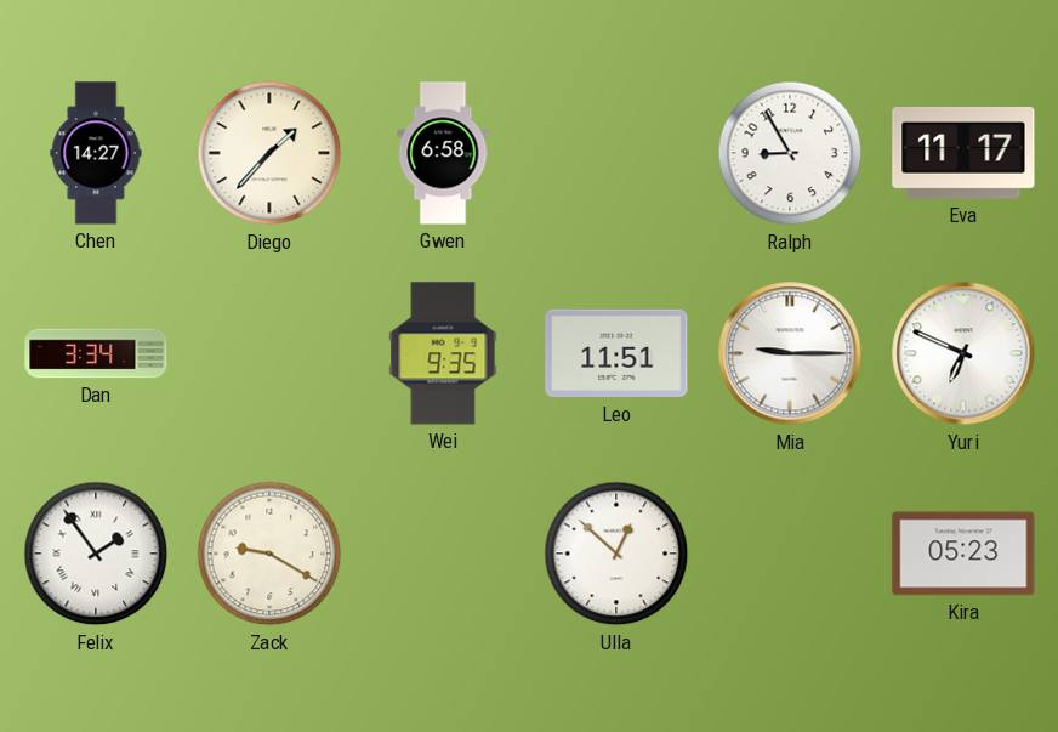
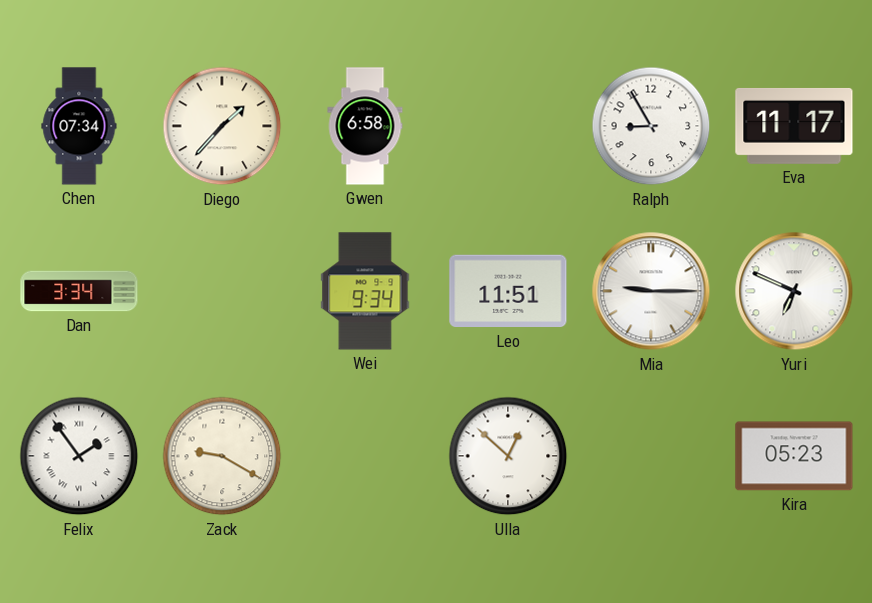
Chen: 14:27 -> 07:34
Wei: 9:35 -> 9:34
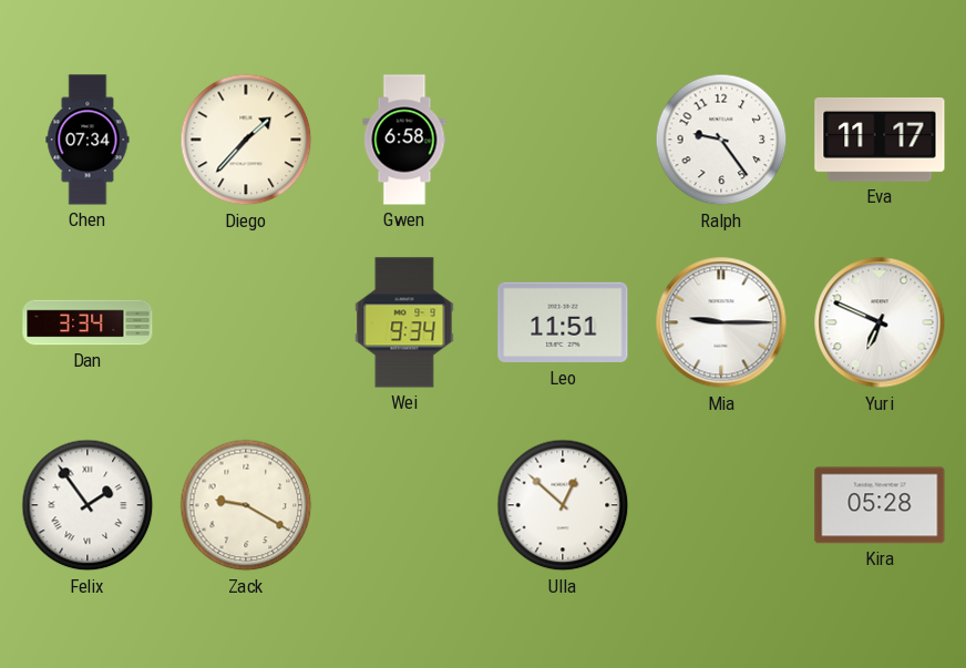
Ralph: 8:55 -> 9:24
Kira: 05:23 -> 05:28
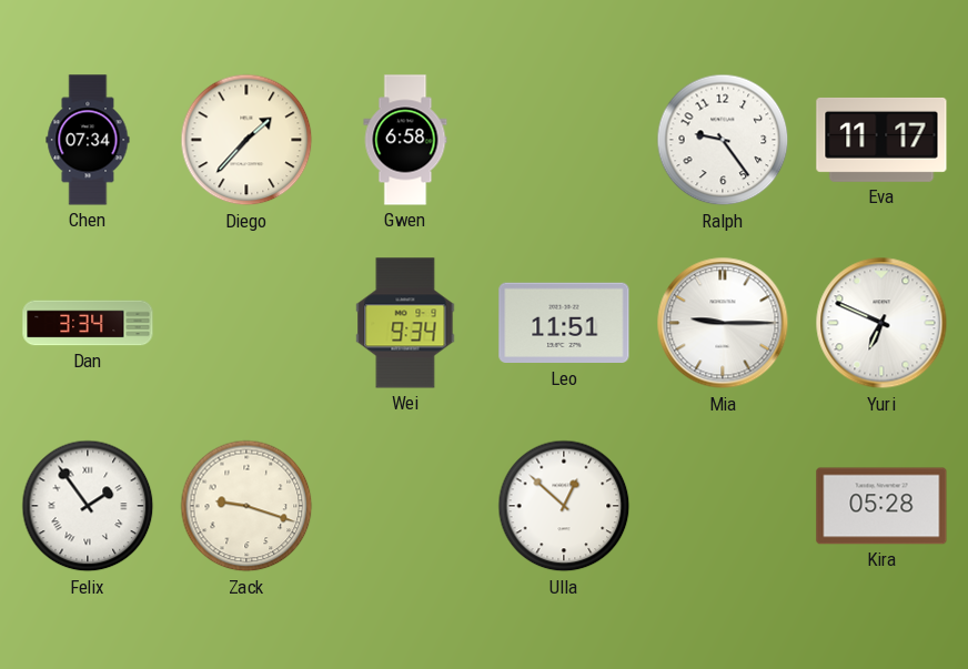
Zack: 9:20 -> 9:18
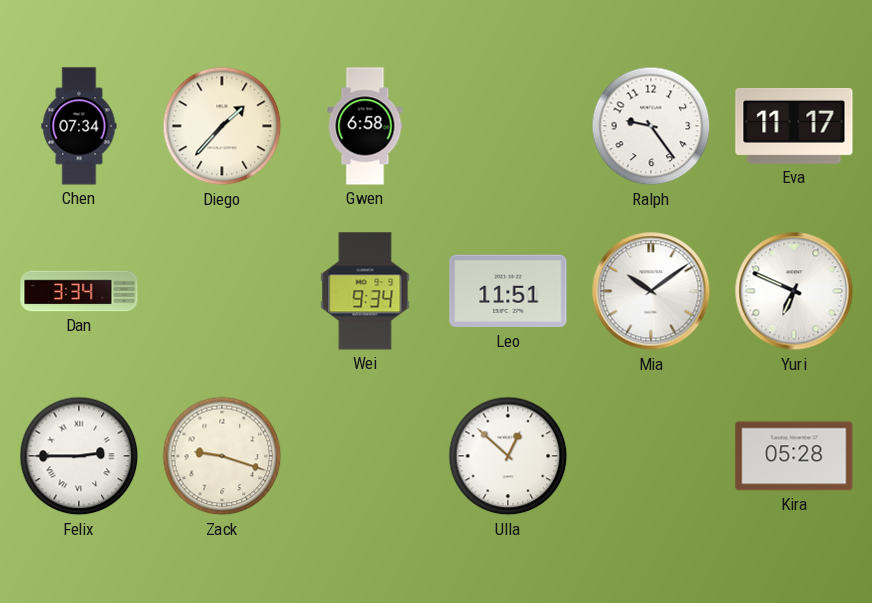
Mia: 9:15 -> 10:09
Felix: 1:54 -> 2:45
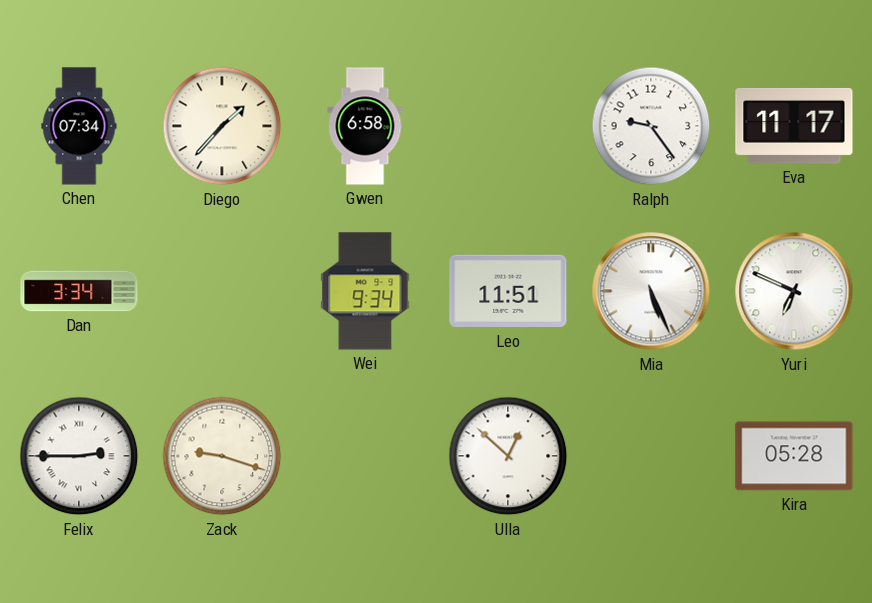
Mia: 10:09 -> 5:26
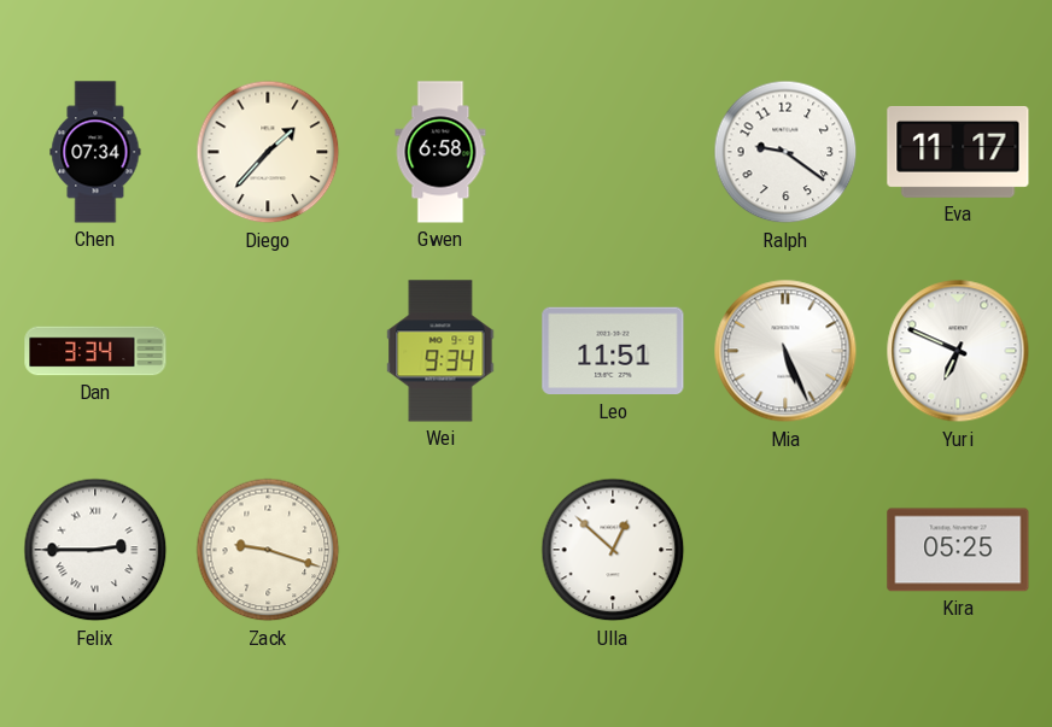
Ralph: 9:24 -> 9:21
Kira: 05:28 -> 05:25
